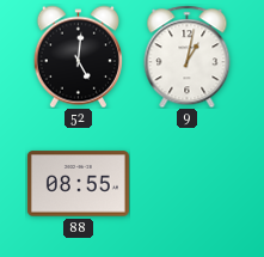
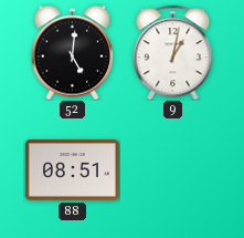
88: 08:55 -> 08:51
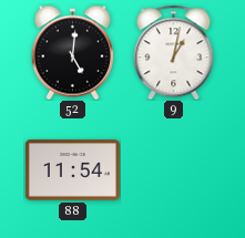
88: 08:51 -> 11:54
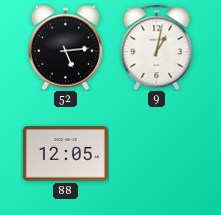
52: 5:01 -> 5:14
88: 11:54 -> 12:05
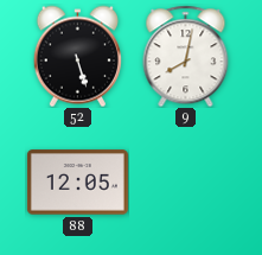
52: 5:14 -> 5:27
9: 1:02 -> 8:02
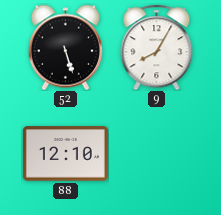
9: 8:02 -> 8:05
88: 12:05 -> 12:10
